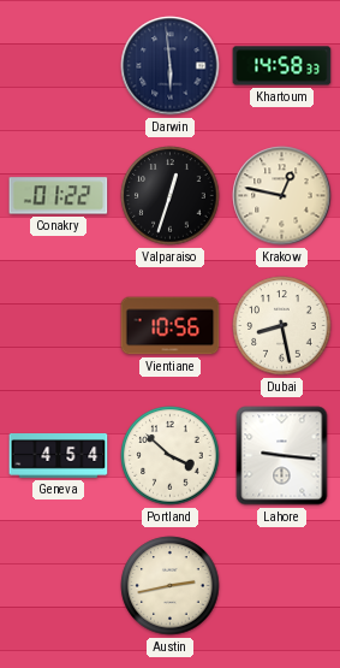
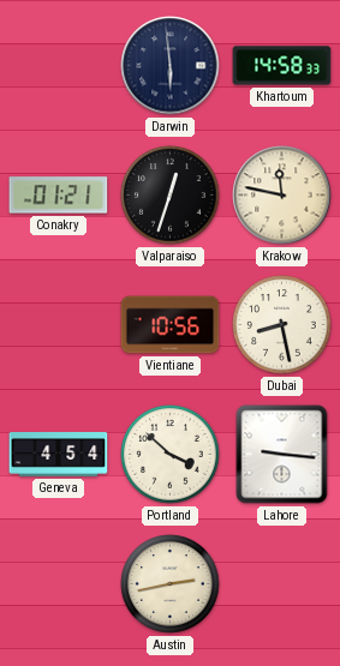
Conakry: 01:22 -> 01:21
Krakow: 12:47 -> 11:47
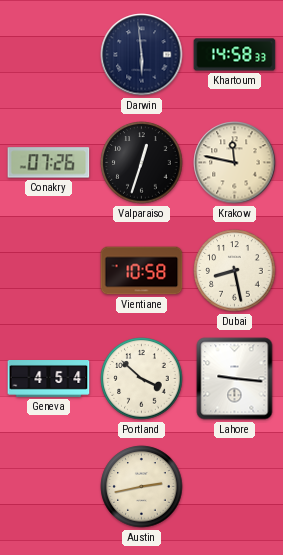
Conakry: 01:21 -> 07:26
Vientiane: 10:56 -> 10:58
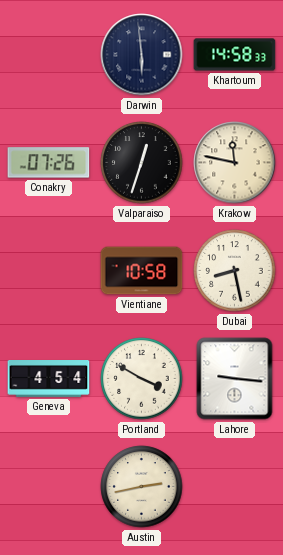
Portland: 3:52 -> 3:50
